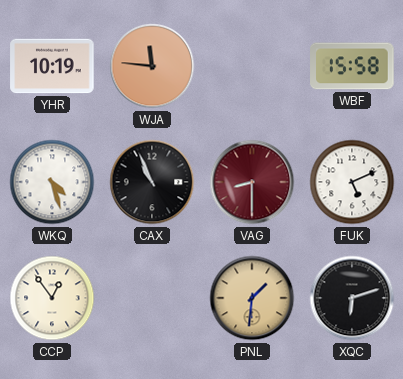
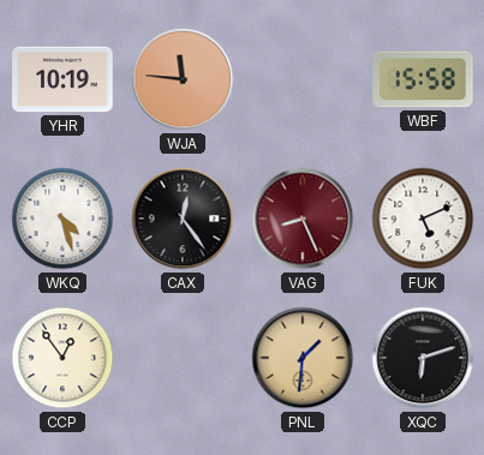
CAX: 10:56 -> 12:24
VAG: 8:30 -> 8:26
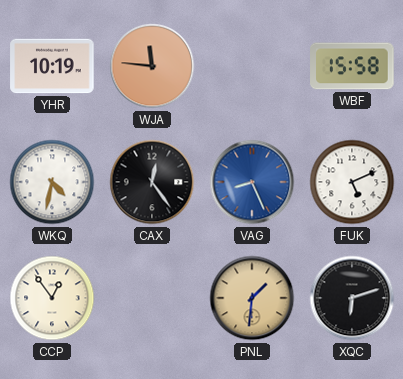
WKQ: 4:27 -> 4:32
VAG dial: burgundy -> blue
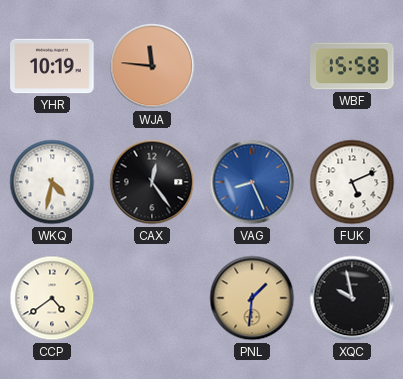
CCP: 12:54 -> 4:39
XQC: 6:12 -> 9:58
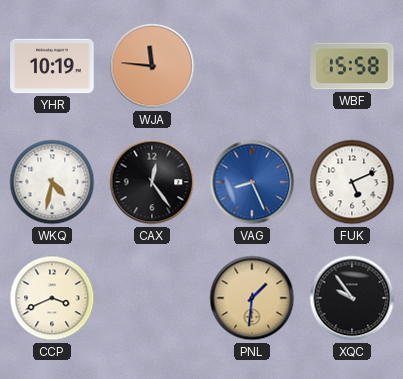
CCP: 4:39 -> 3:41
XQC: 9:58 -> 9:54
